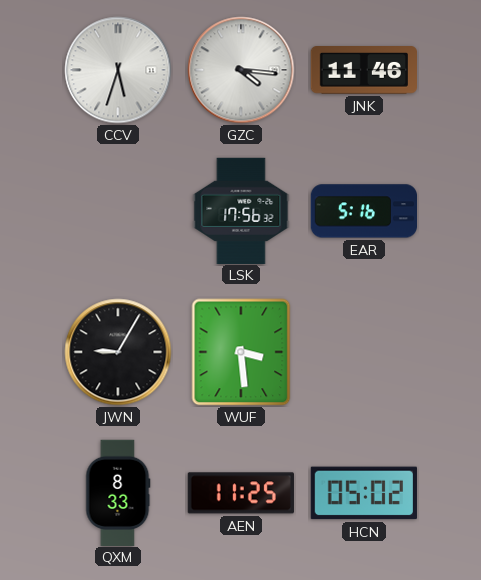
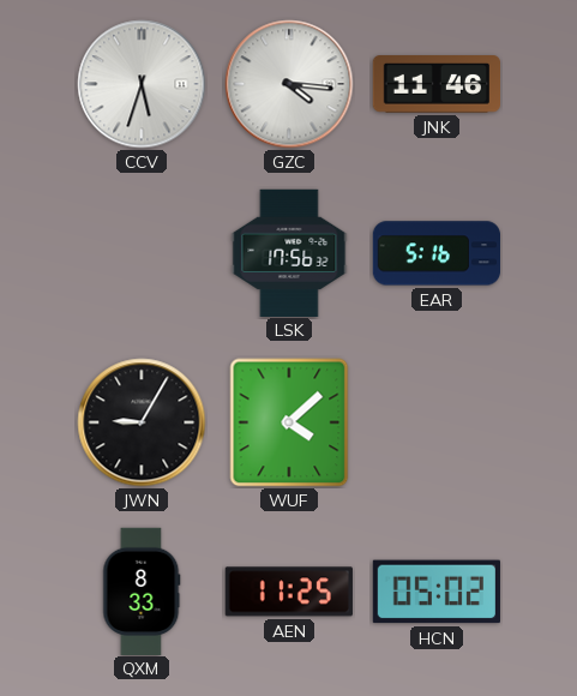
WUF: 3:29 -> 4:08
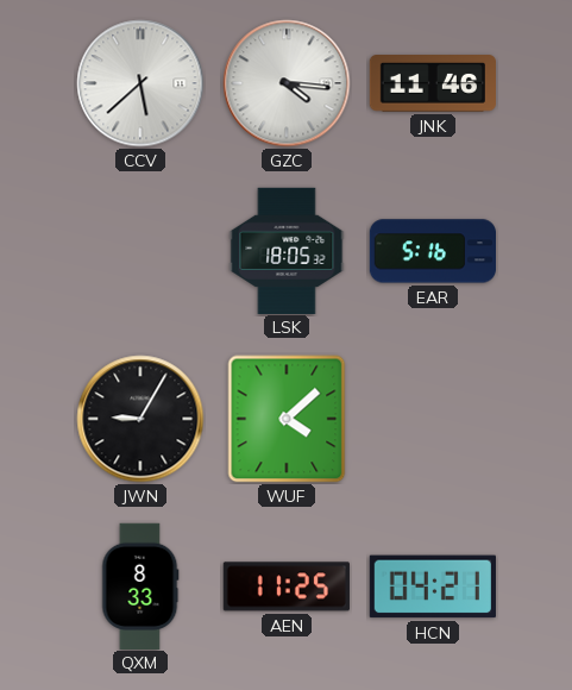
CCV: 5:33 -> 5:38
LSK: 17:56 -> 18:05
HCN: 05:02 -> 04:21
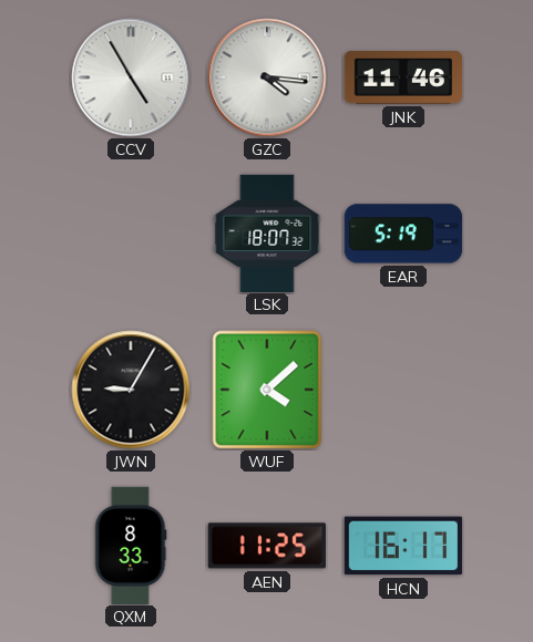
CCV: 5:38 -> 4:55
LSK: 18:05 -> 18:07
EAR: 5:16 -> 5:19
HCN: 04:21 -> 16:17
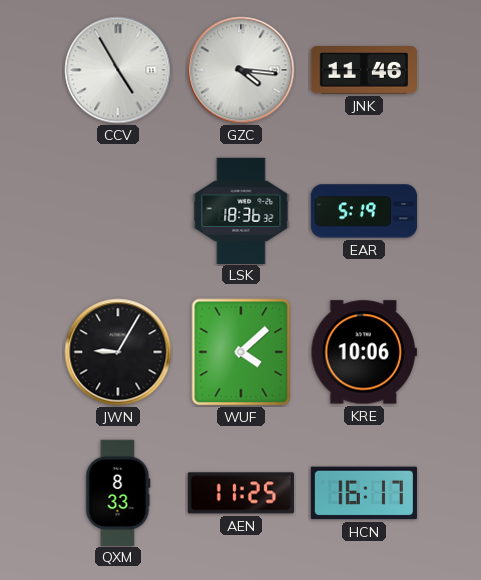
LSK: 18:07 -> 18:36
KRE: none -> 10:06
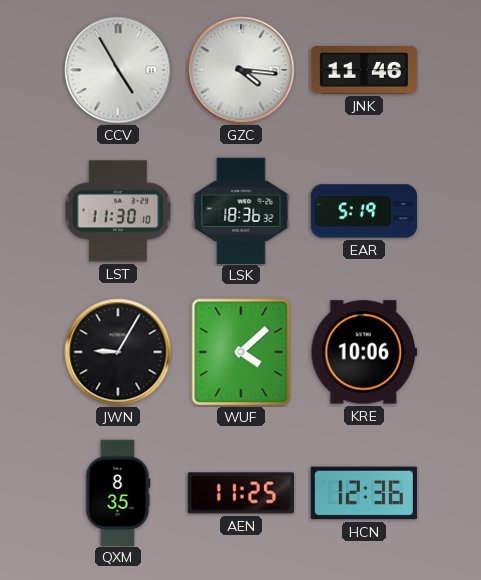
LST: none -> 11:30
QXM: 8:33 -> 8:35
HCN: 16:17 -> 12:36
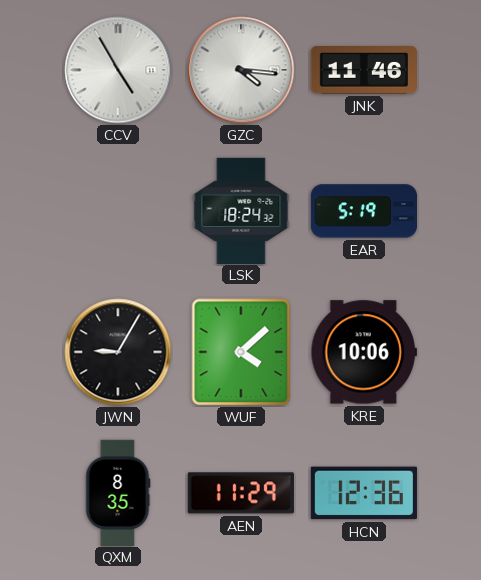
LST: 11:30 -> none
LSK: 18:36 -> 18:24
AEN: 11:25 -> 11:29
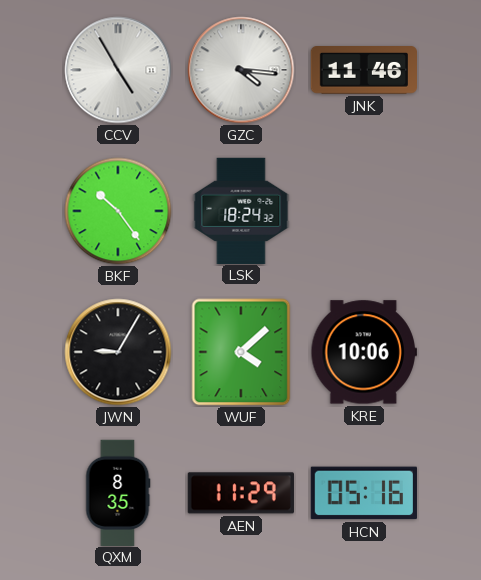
BKF: none -> 10:24
EAR: 5:19 -> none
HCN: 12:36 -> 05:16
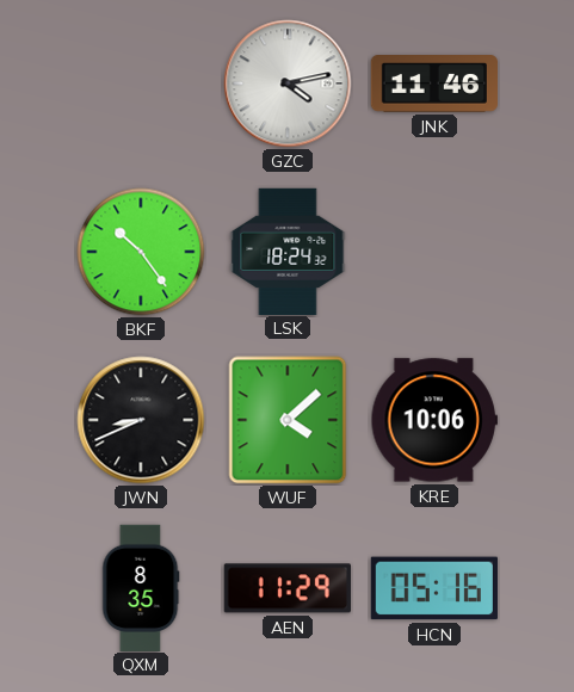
CCV: 4:55 -> none
GZC: 4:16 -> 4:13
JWN: 9:05 -> 8:41
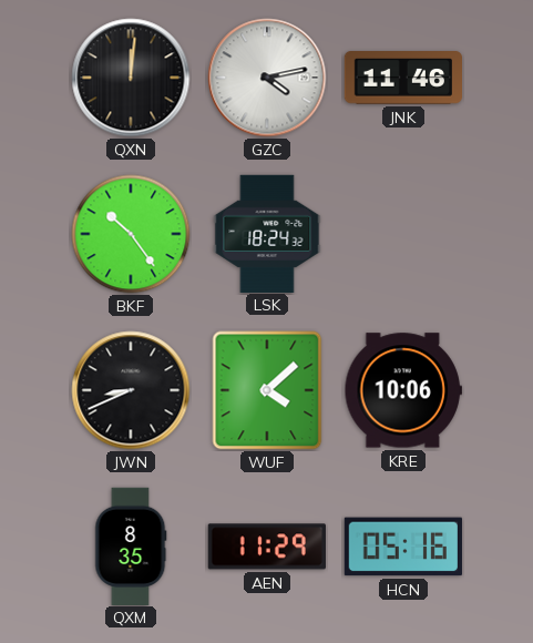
QXN: none -> 12:01
